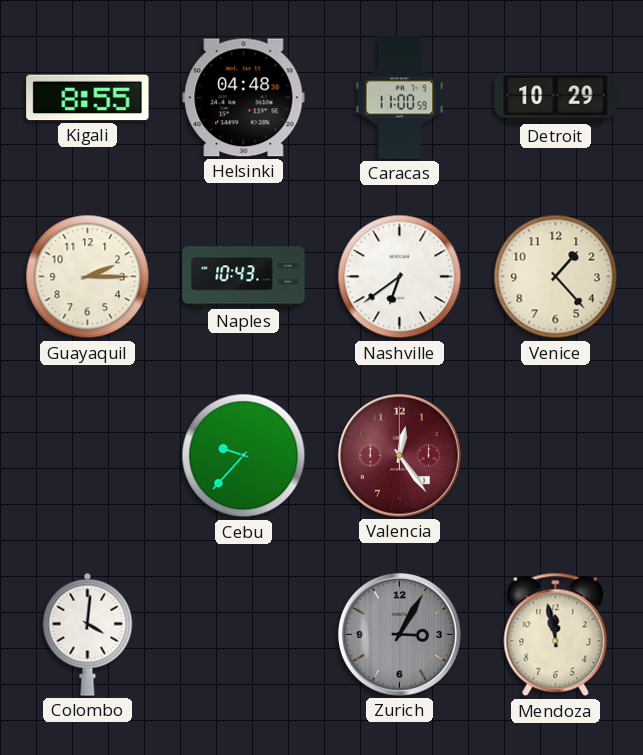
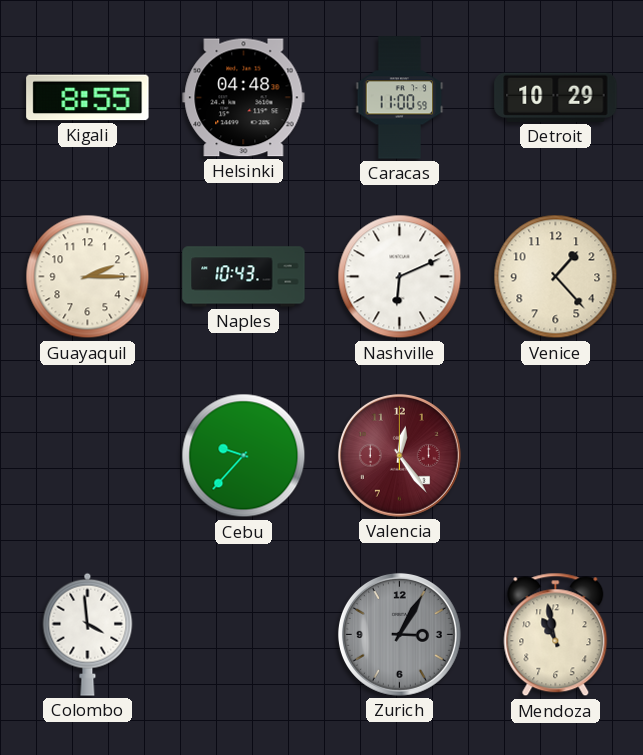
Nashville: 6:39 -> 6:11
Colombo: 4:01 -> 3:59
Mendoza: 11:58 -> 10:58
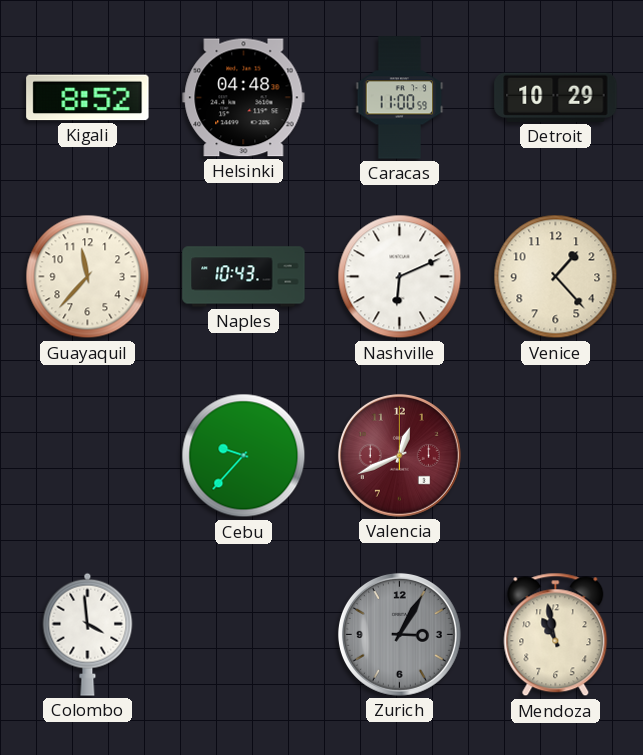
Kigali: 8:55 -> 8:52
Guayaquil: 2:15 -> 11:37
Valencia: 12:24 -> 12:41
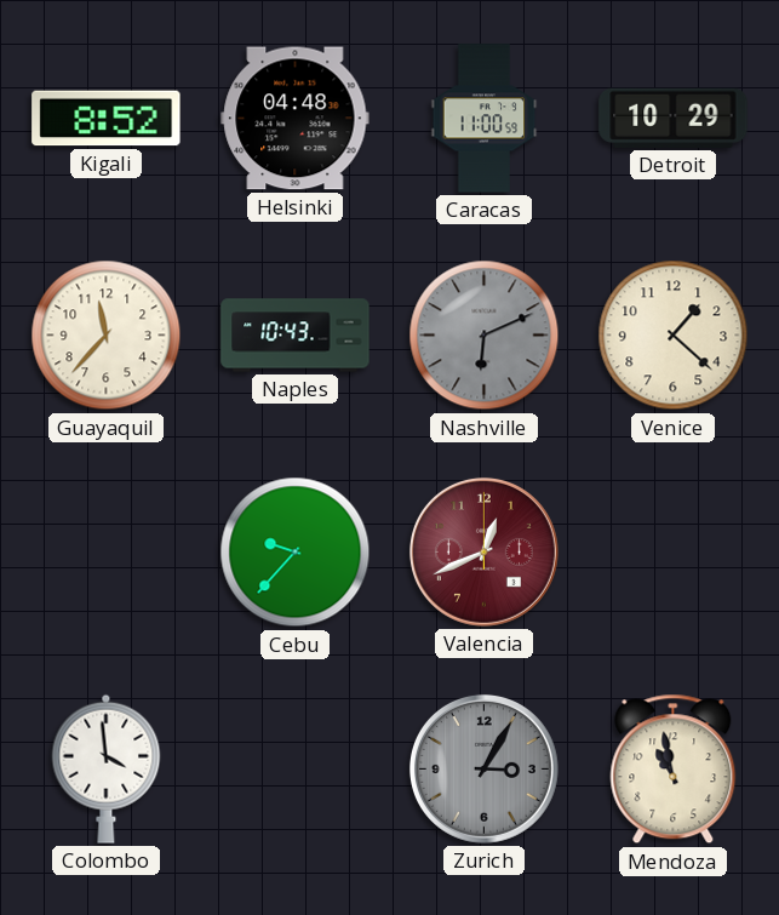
Nashville dial: white -> grey
Venice: 1:23 -> 1:22
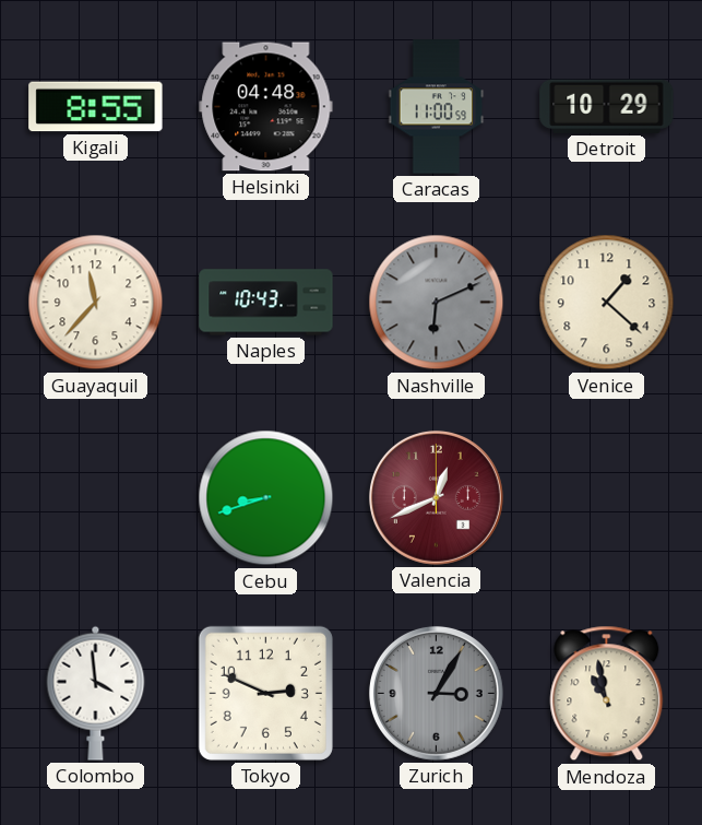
Kigali: 8:52 -> 8:55
Cebu: 9:37 -> 8:42
Tokyo: none -> 2:49
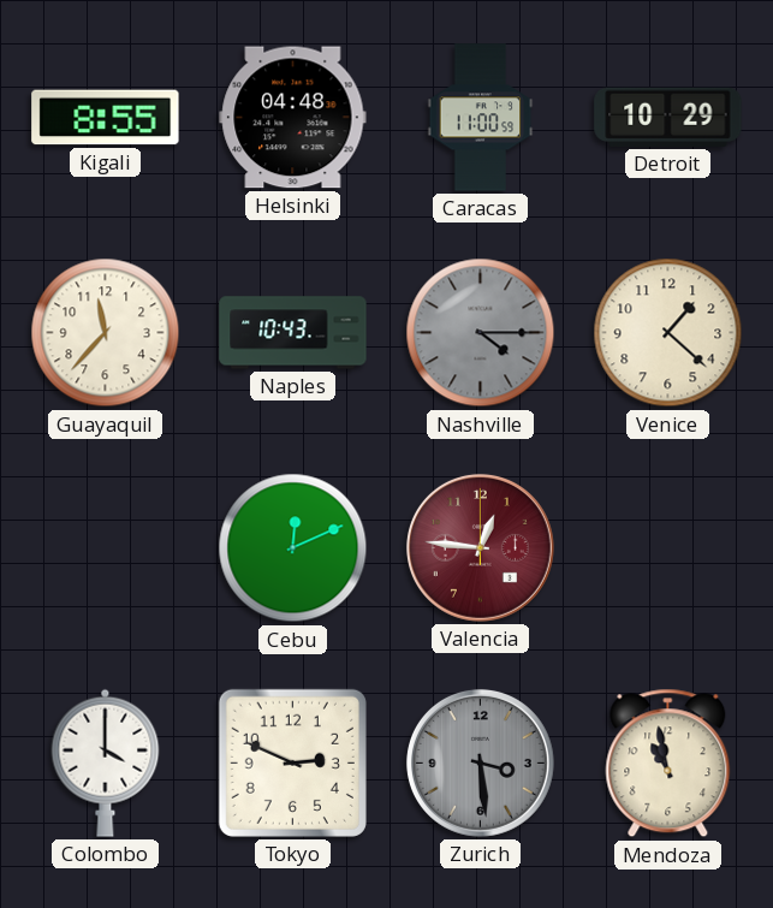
Nashville: 6:11 -> 4:15
Cebu: 8:42 -> 12:11
Valencia: 12:41 -> 12:46
Colombo: 3:59 -> 4:00
Zurich: 3:05 -> 3:29
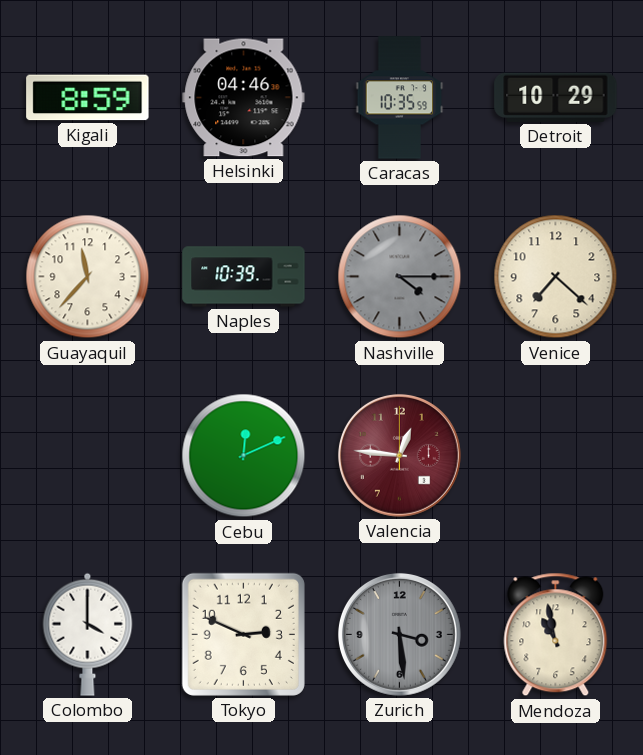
Kigali: 8:55 -> 8:59
Helsinki: 04:48 -> 04:46
Caracas: 11:00 -> 10:35
Naples: 10:43 -> 10:39
Venice: 1:22 -> 7:22
